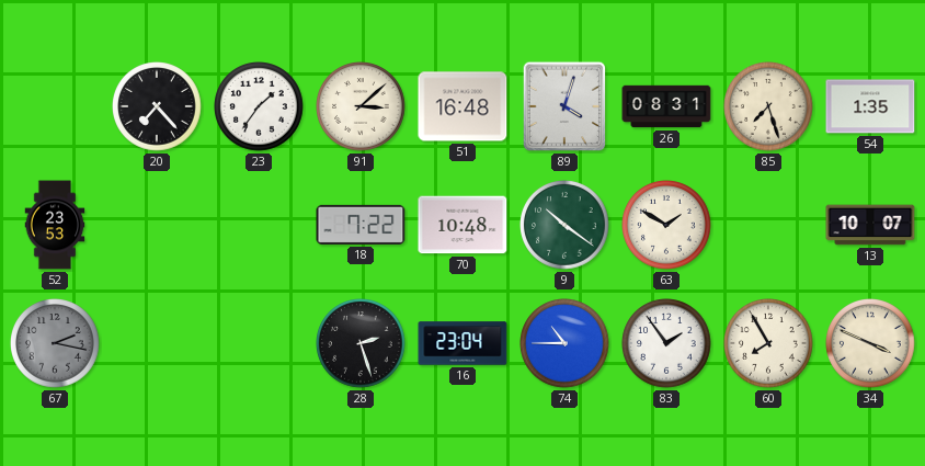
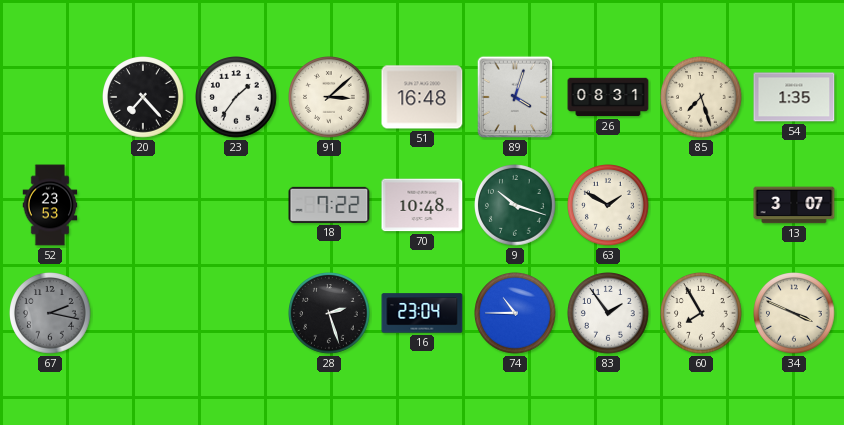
9: 10:21 -> 10:18
13: 10:07 -> 3:07
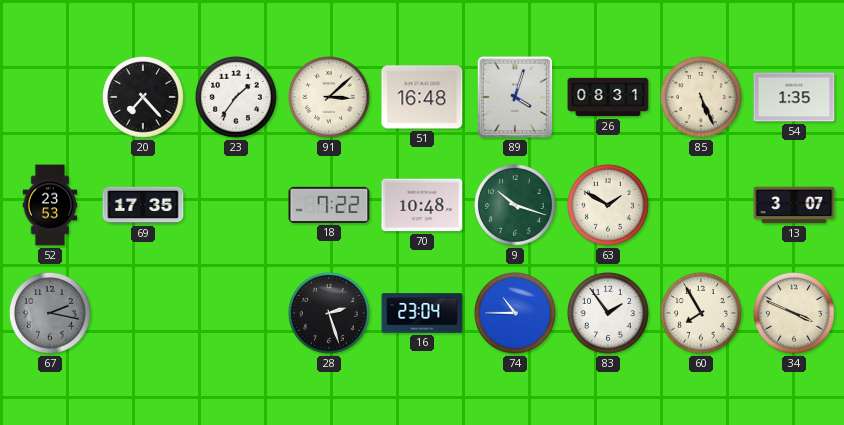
85: 7:27 -> 5:26
69: none -> 17:35
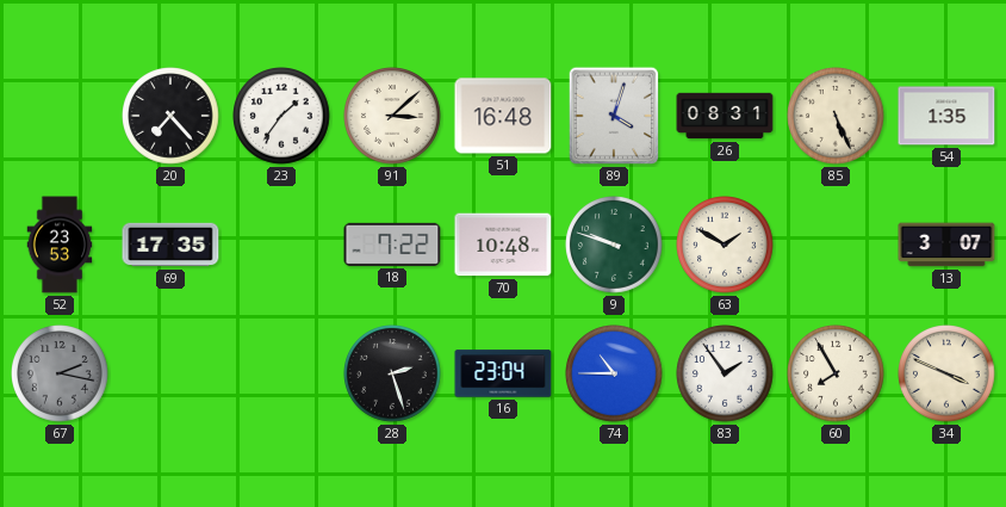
9: 10:18 -> 9:48
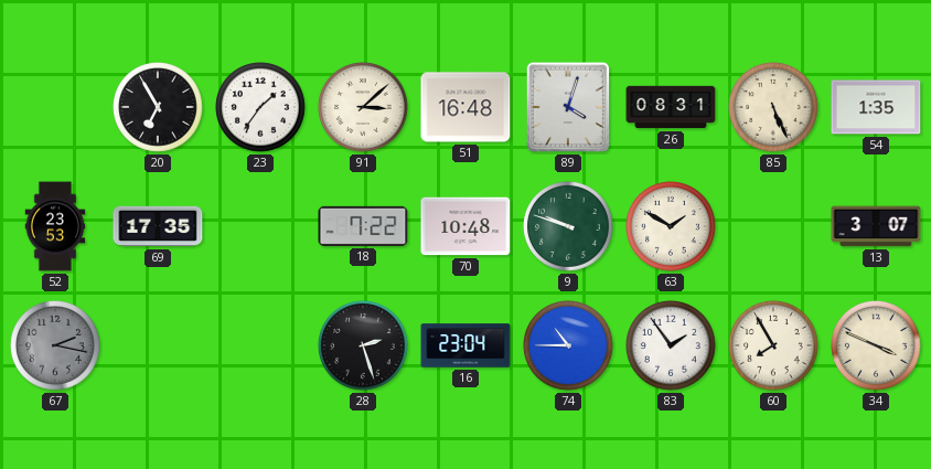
20: 7:23 -> 6:55
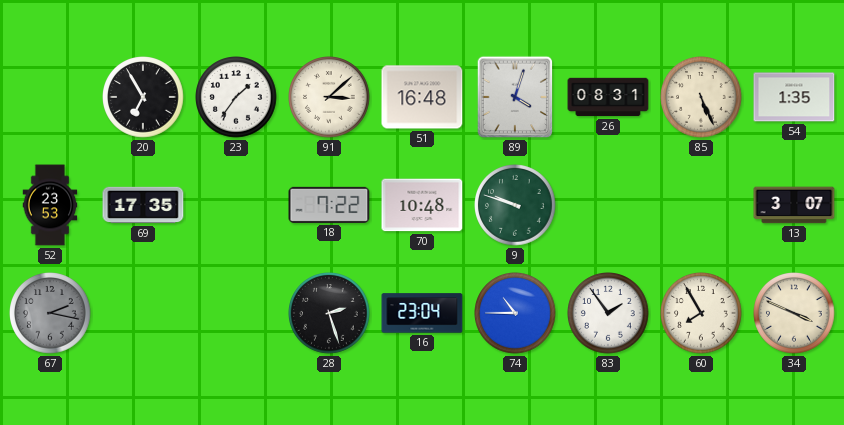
63: 1:50 -> none
